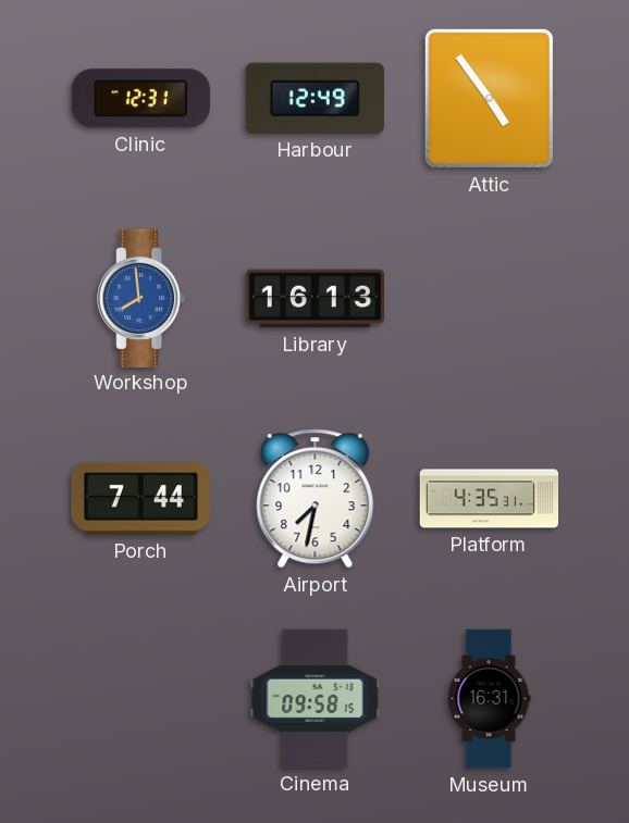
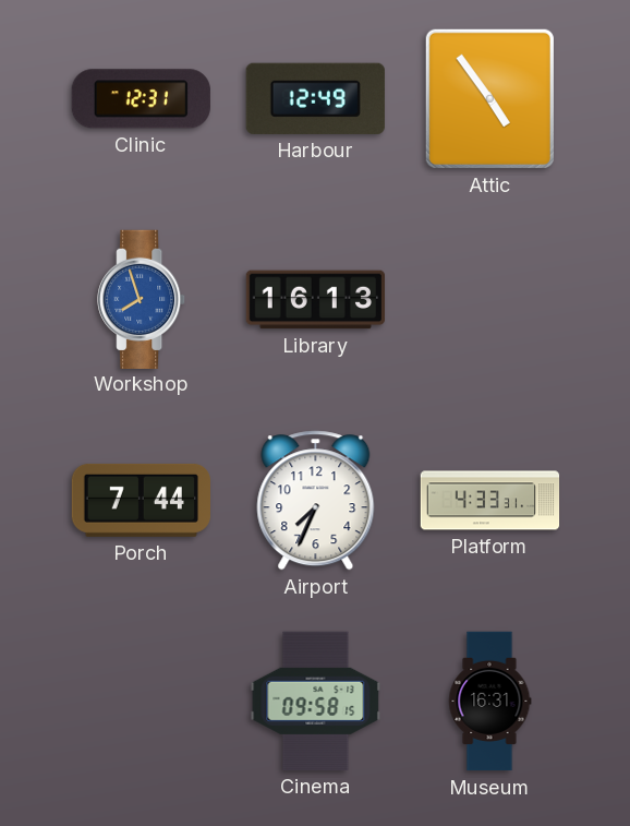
Workshop: 7:59 -> 7:57
Airport: 7:32 -> 7:34
Platform: 4:35 -> 4:33
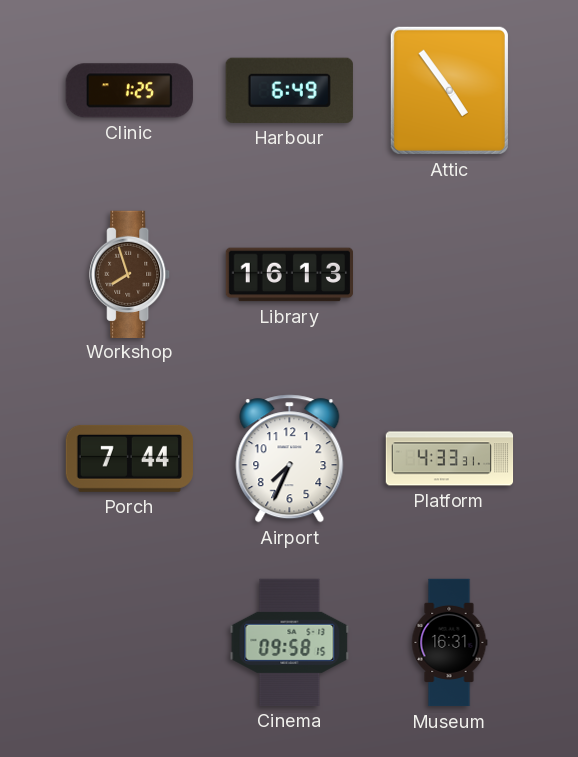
Clinic: 12:31 -> 1:25
Harbour: 12:49 -> 6:49
Workshop dial: blue -> brown
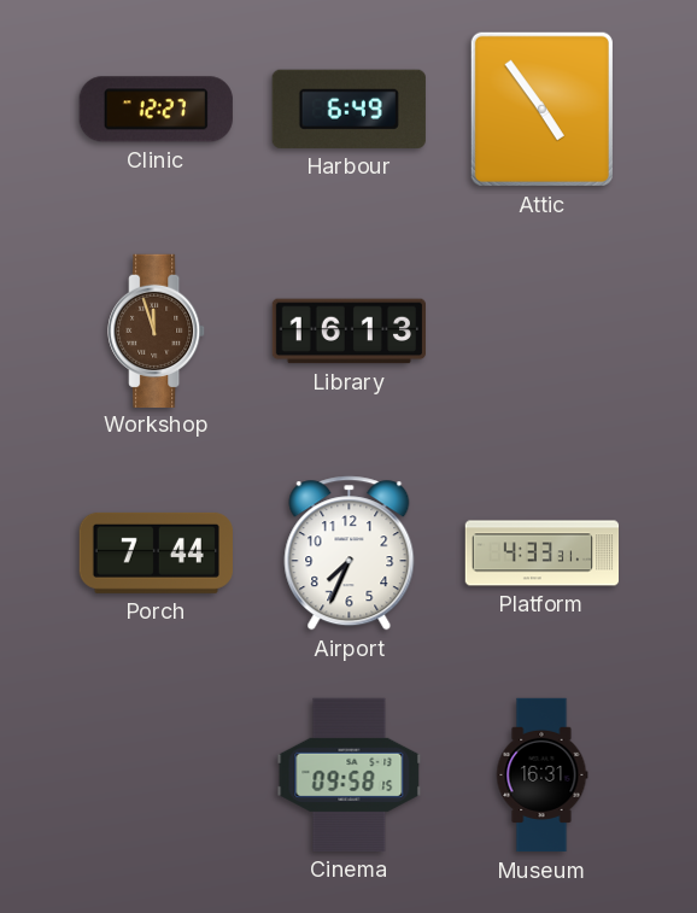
Clinic: 1:25 -> 12:27
Workshop: 7:57 -> 11:57
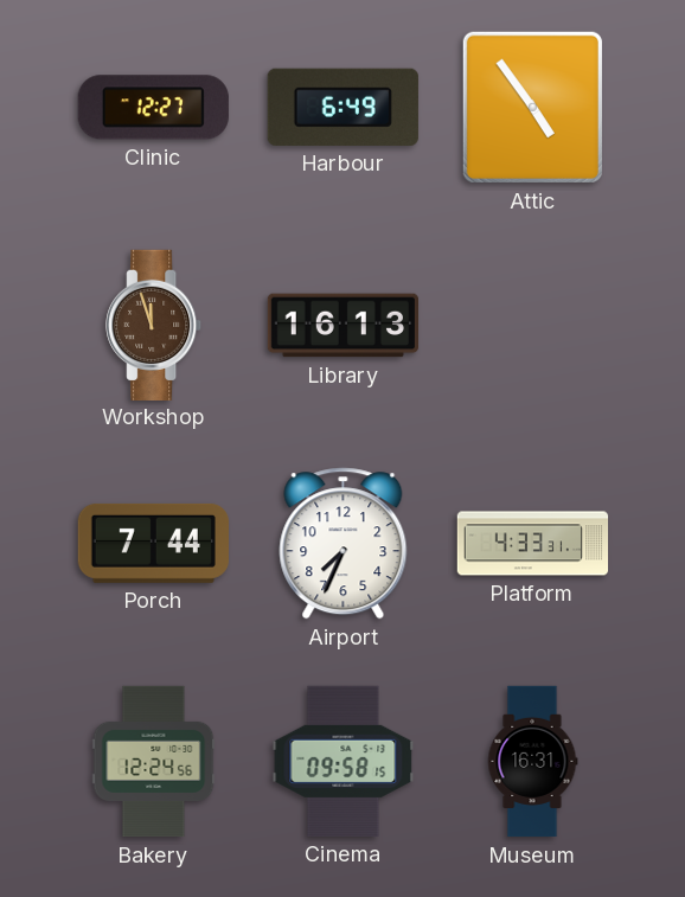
Bakery: none -> 12:24
